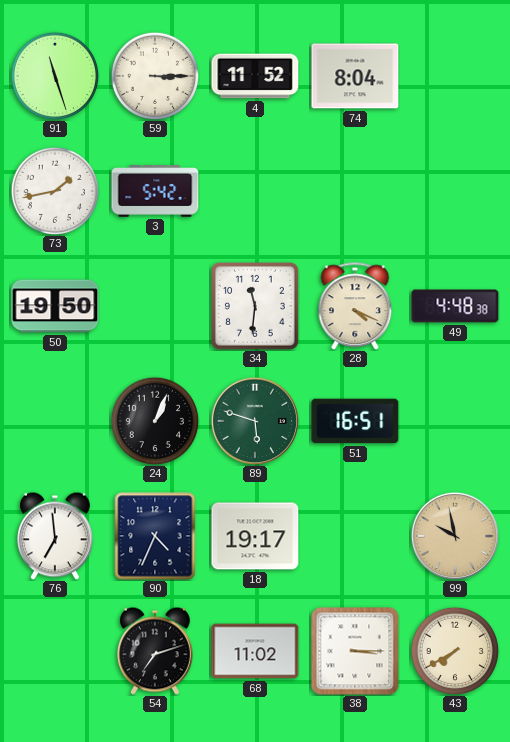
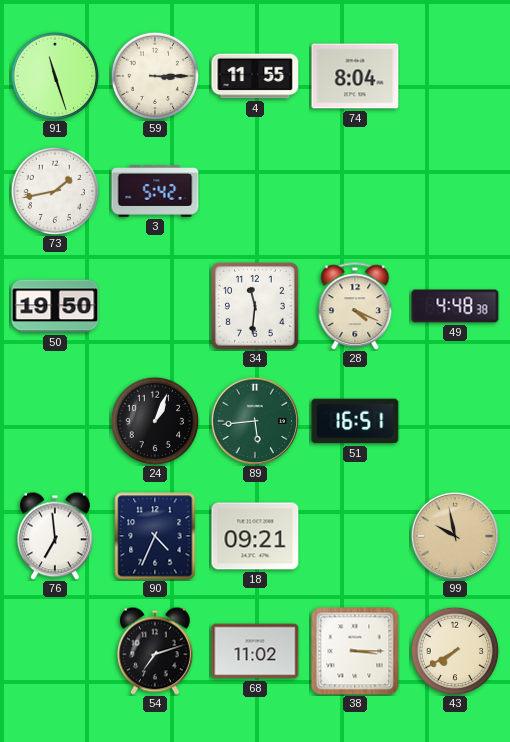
4: 11:52 -> 11:55
89: 5:48 -> 5:44
18: 19:17 -> 09:21
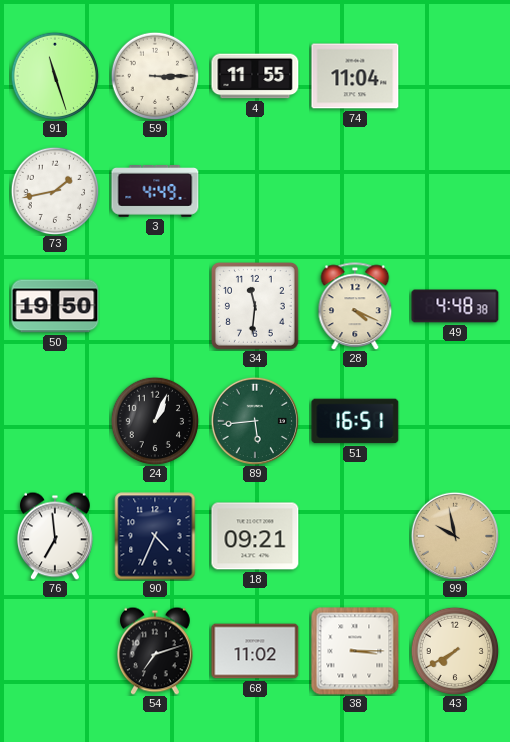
74: 8:04 -> 11:04
3: 5:42 -> 4:49
